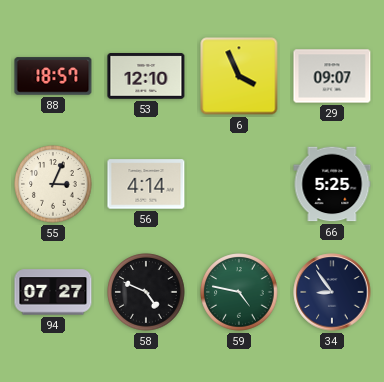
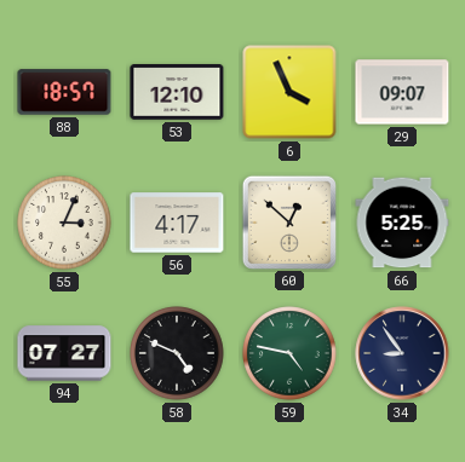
56: 4:14 -> 4:17
60: none -> 12:52
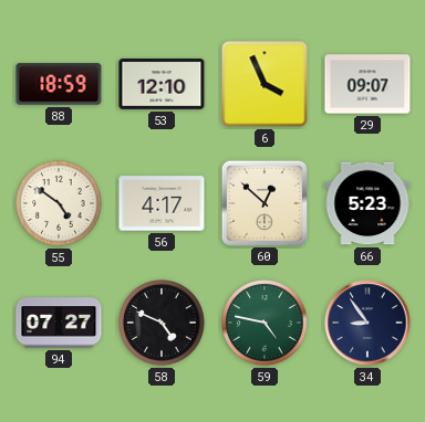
88: 18:57 -> 18:59
55: 3:04 -> 4:51
66: 5:25 -> 5:23
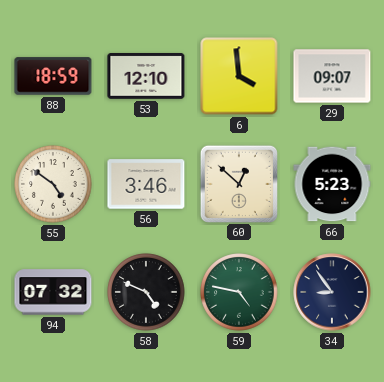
6: 3:56 -> 3:59
56: 4:17 -> 3:46
94: 07:27 -> 07:32
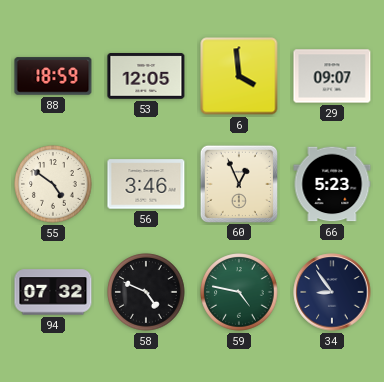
53: 12:10 -> 12:05
60: 12:52 -> 12:56
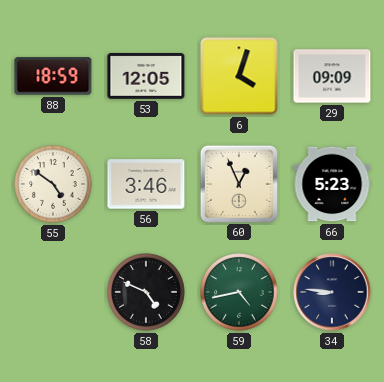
6: 3:59 -> 4:03
29: 09:07 -> 09:09
94: 07:32 -> none
59: 4:47 -> 4:43
34: 8:54 -> 8:46
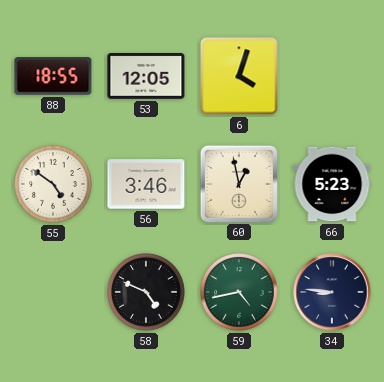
88: 18:59 -> 18:55
29: 09:09 -> none
60: 12:56 -> 12:58
